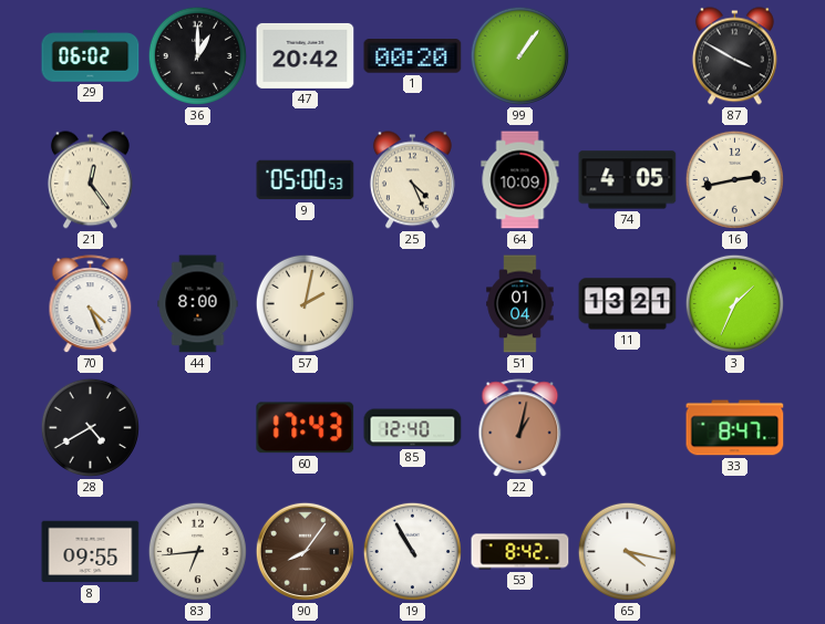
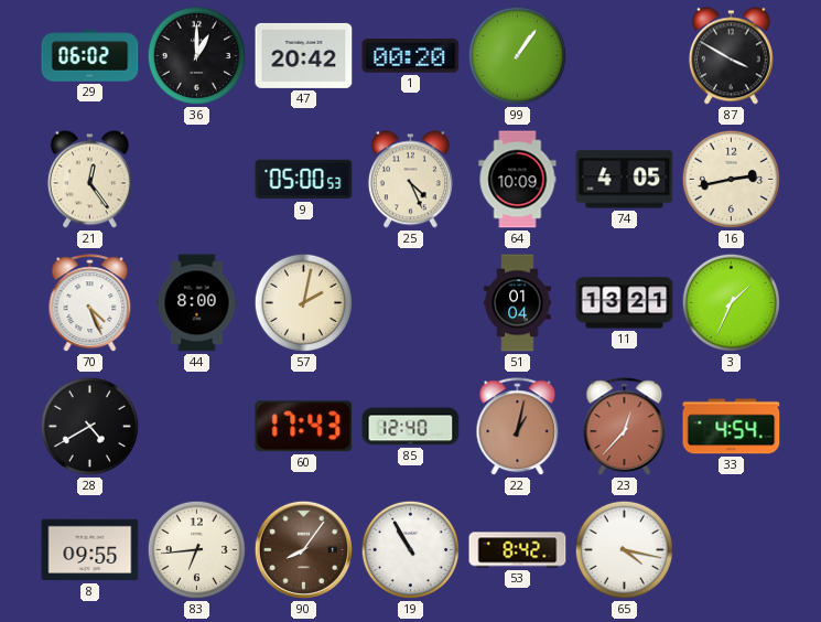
23: none -> 12:37
33: 8:47 -> 4:54
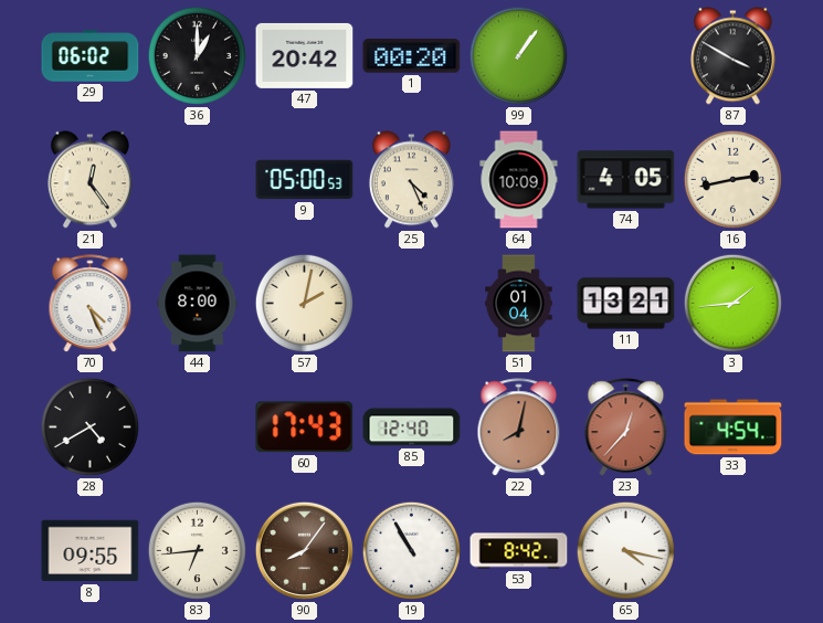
3: 1:34 -> 1:44
22: 1:02 -> 8:02
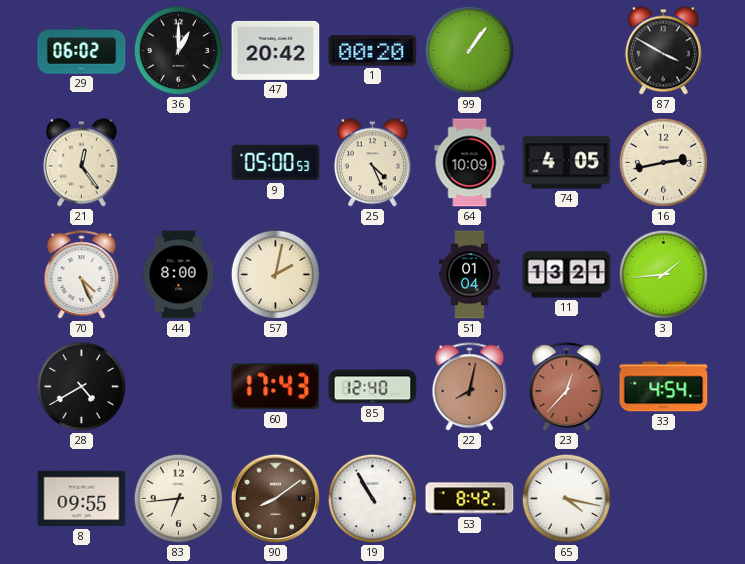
90: 8:06 -> 8:09
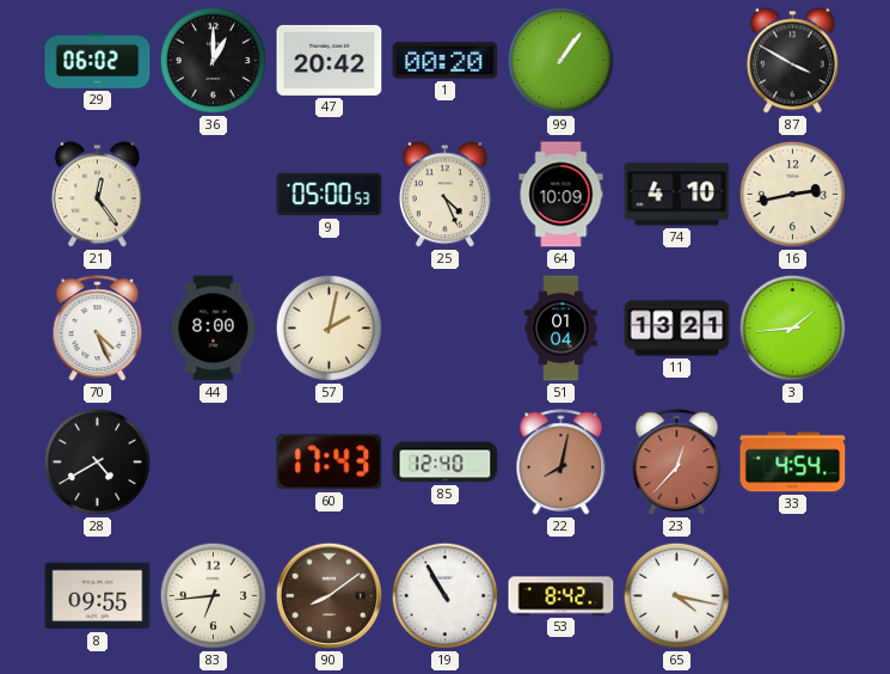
74: 4:05 -> 4:10
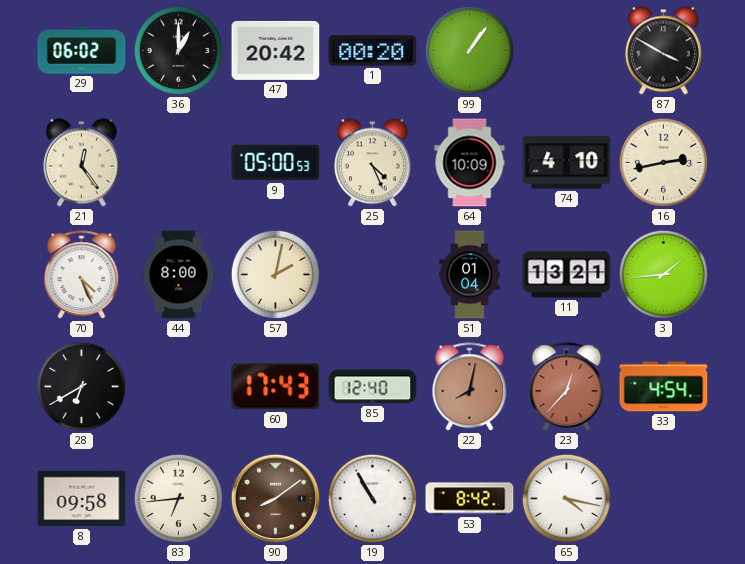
28: 4:40 -> 6:40
8: 09:55 -> 09:58
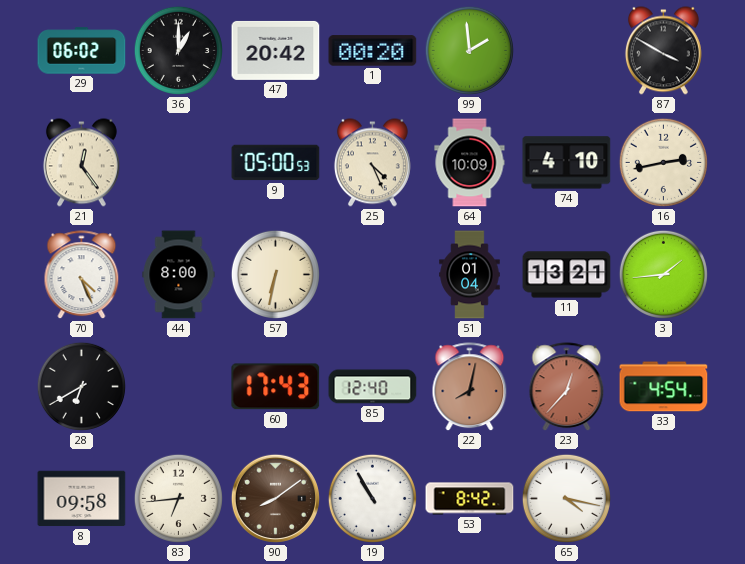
99: 1:06 -> 1:59
57: 2:02 -> 6:32
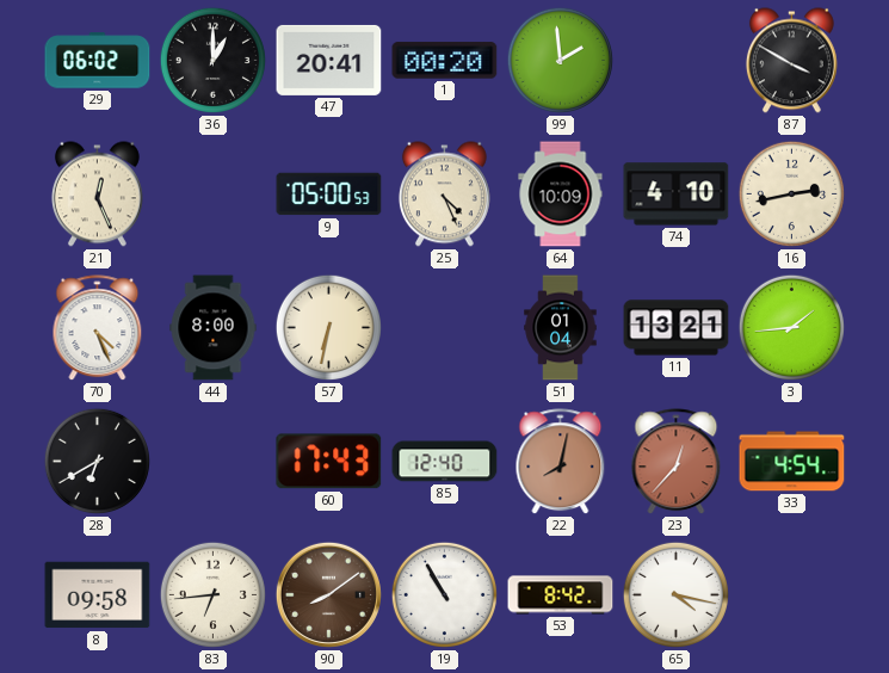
47: 20:42 -> 20:41
21: 12:24 -> 12:26
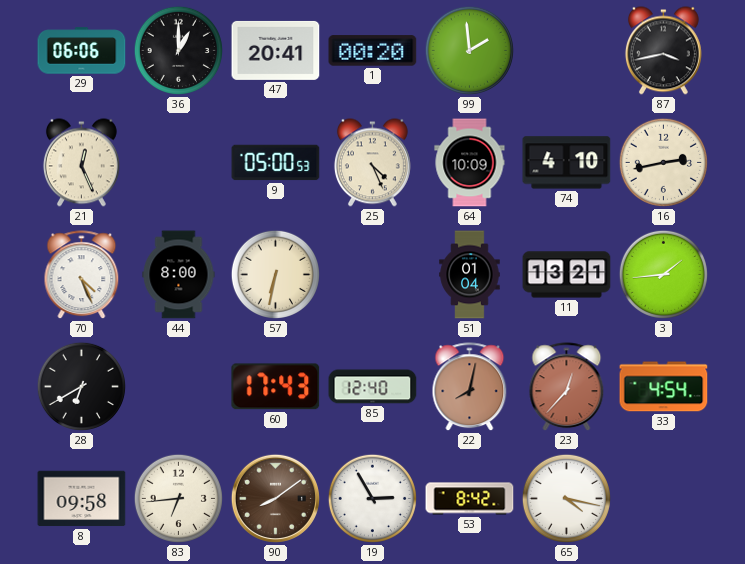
29: 06:02 -> 06:06
87: 3:50 -> 3:43
19: 10:55 -> 2:55
